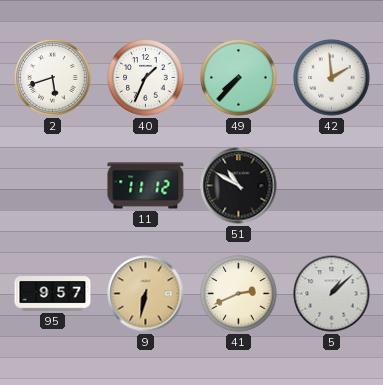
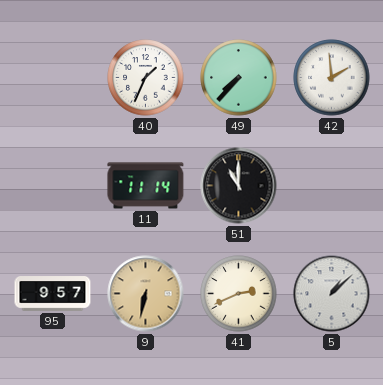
2: 5:42 -> none
11: 11:12 -> 11:14
51: 10:50 -> 11:00
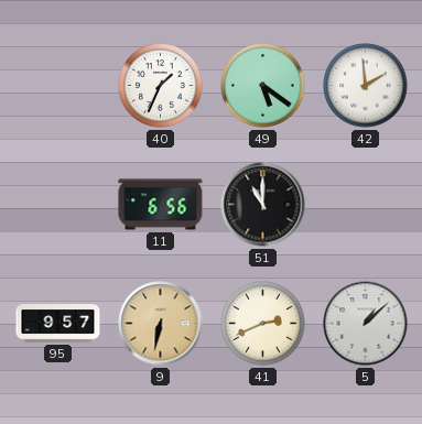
49: 7:37 -> 5:21
11: 11:14 -> 6:56
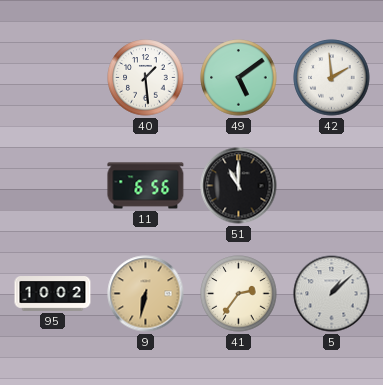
40: 1:34 -> 1:29
49: 5:21 -> 5:09
95: 9:57 -> 10:02
41: 2:41 -> 2:36
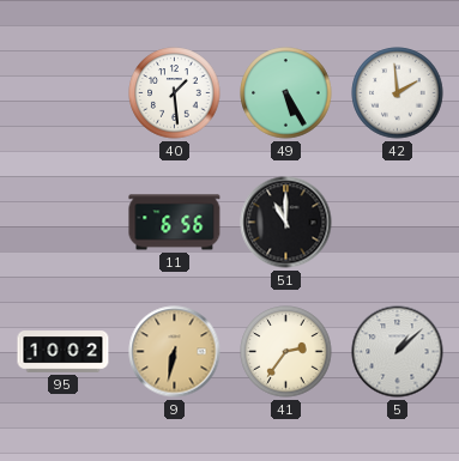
49: 5:09 -> 5:25
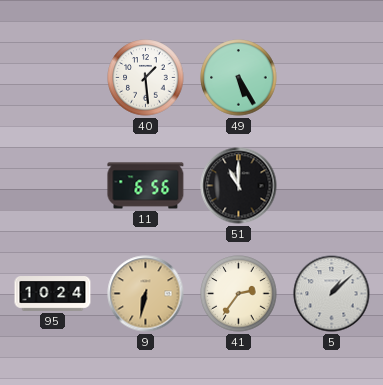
42: 1:59 -> none
95: 10:02 -> 10:24
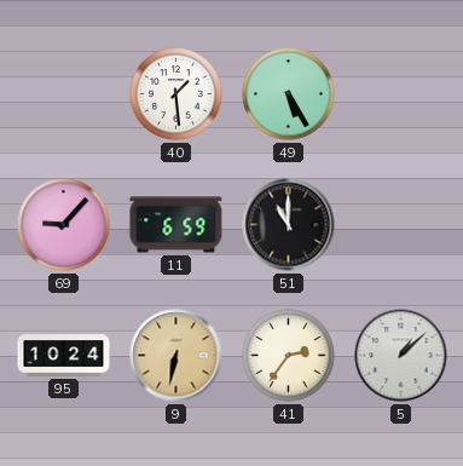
69: none -> 9:07
11: 6:56 -> 6:59
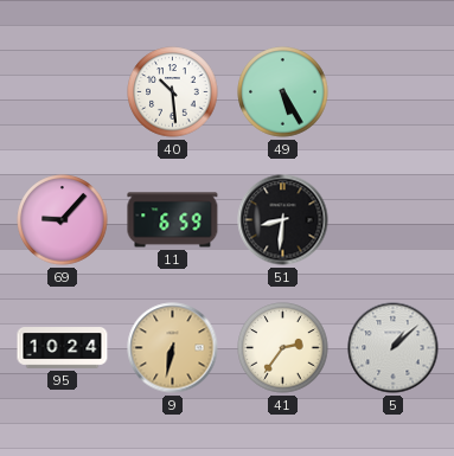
40: 1:29 -> 10:29
51: 11:00 -> 8:31
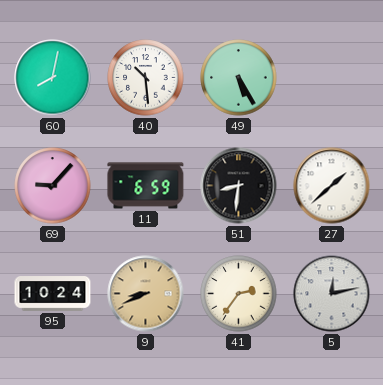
60: none -> 8:02
27: none -> 1:38
9: 6:32 -> 8:41
5: 1:08 -> 12:13
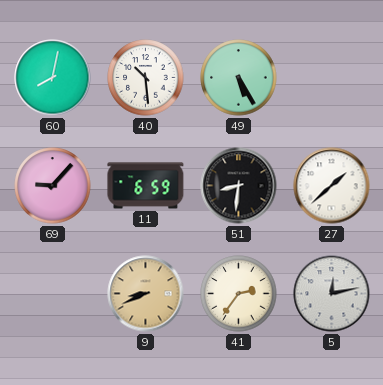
95: 10:24 -> none
